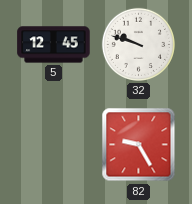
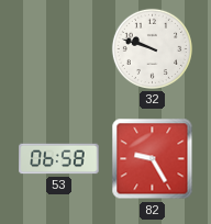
5: 12:45 -> none
53: none -> 06:58
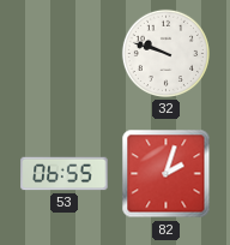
53: 06:58 -> 06:55
82: 9:25 -> 2:03
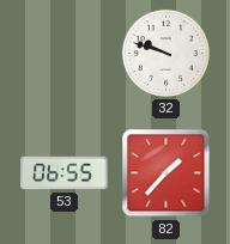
82: 2:03 -> 1:37
